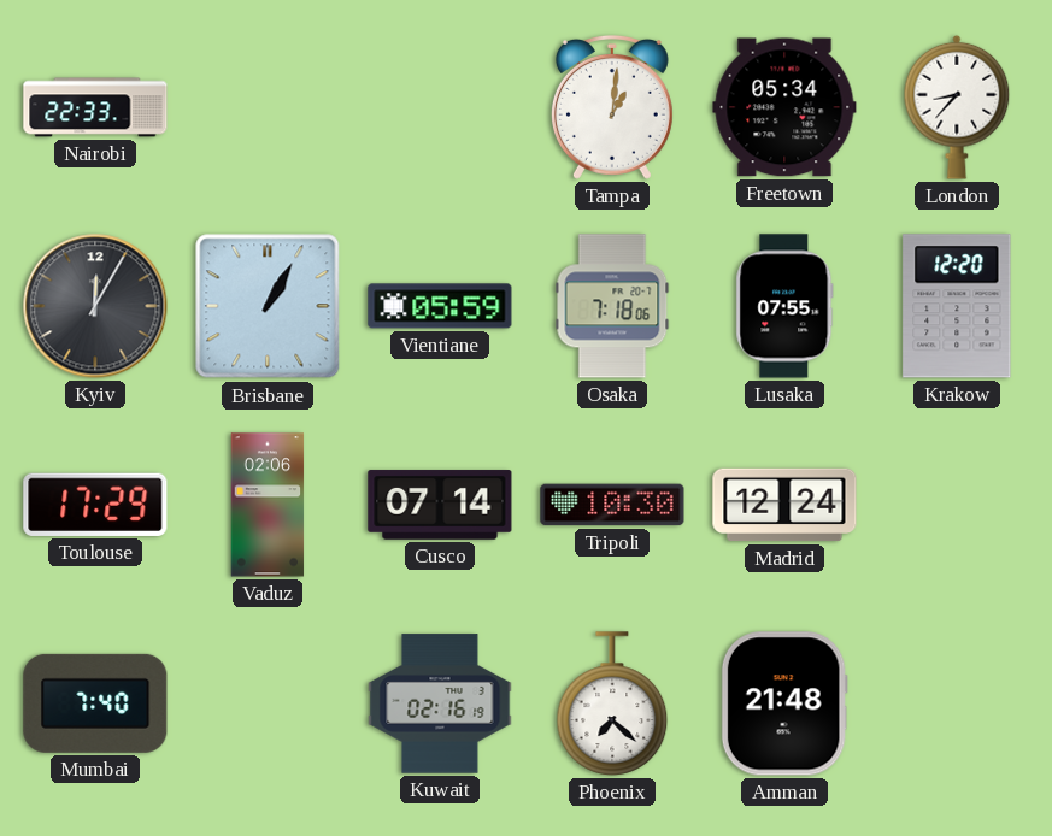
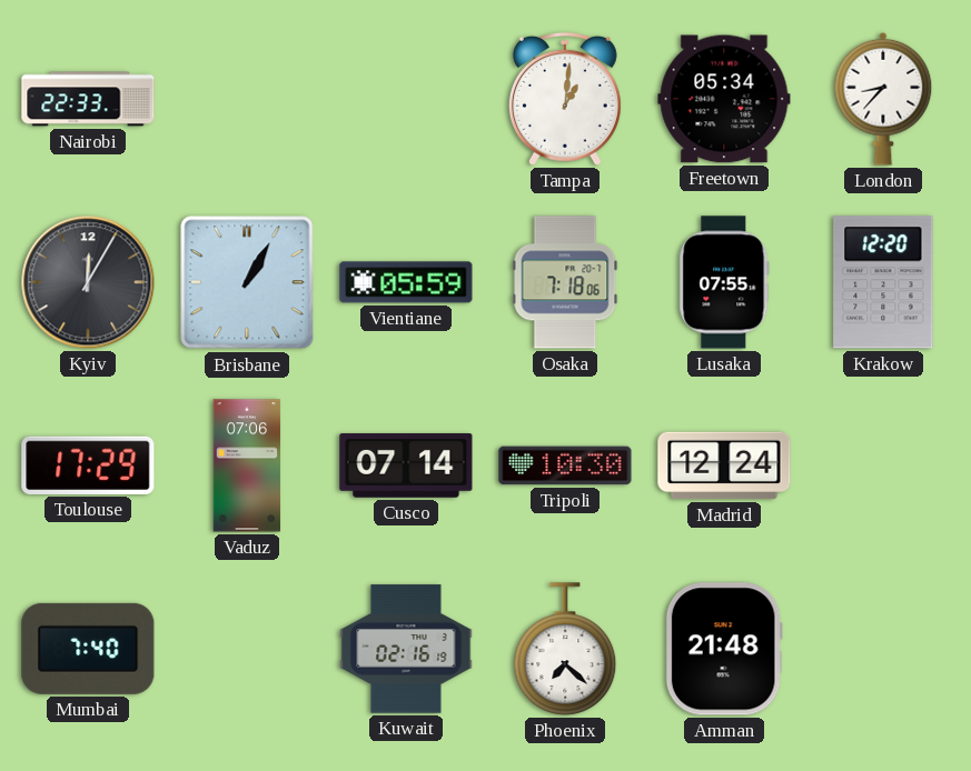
Vaduz: 02:06 -> 07:06
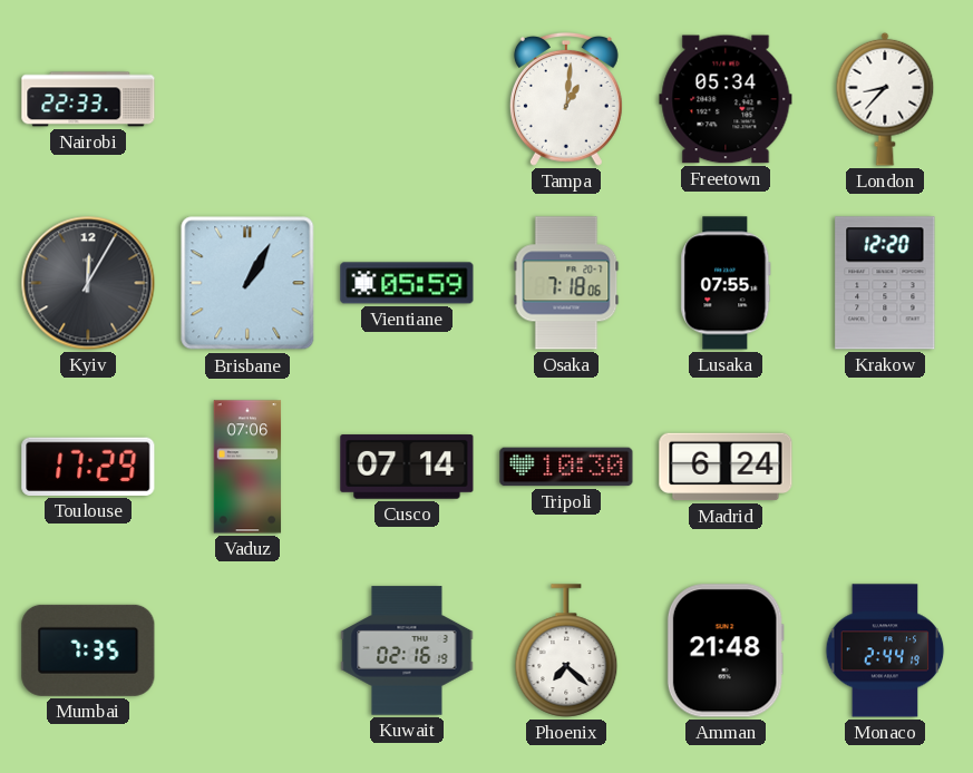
Madrid: 12:24 -> 6:24
Mumbai: 7:40 -> 7:35
Monaco: none -> 2:44
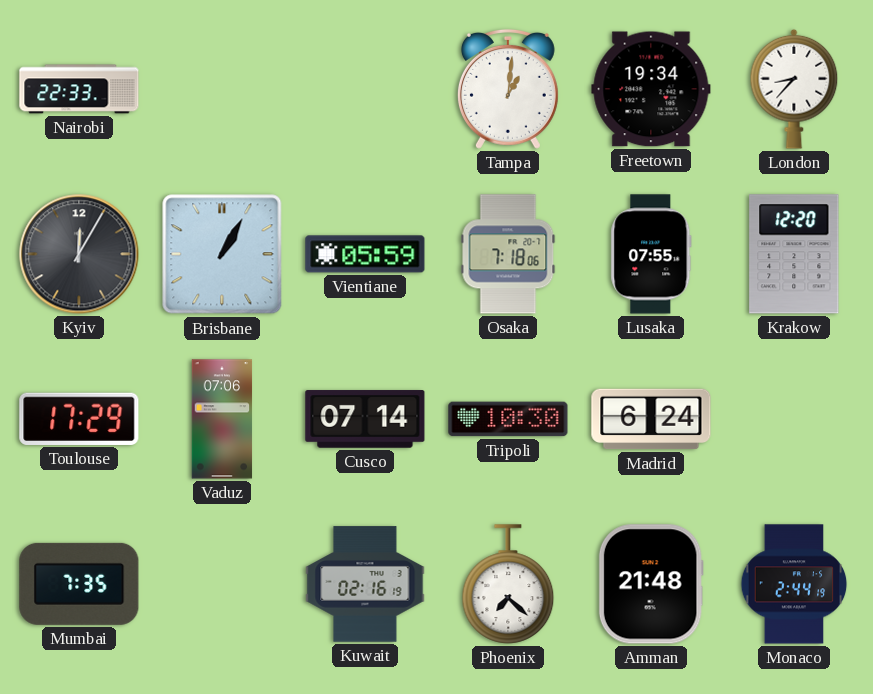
Freetown: 05:34 -> 19:34
